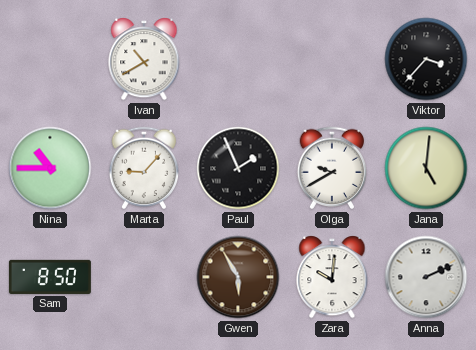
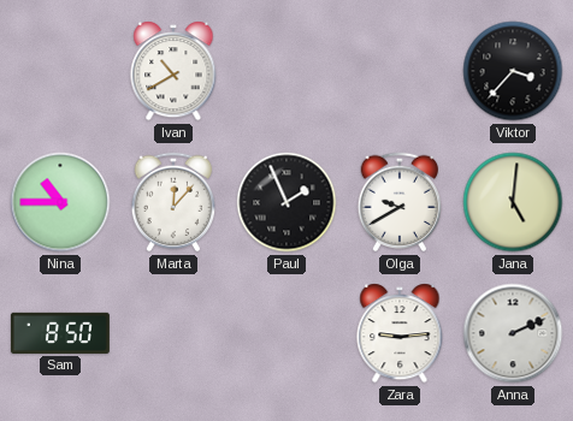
Marta: 9:07 -> 12:07
Gwen: 5:55 -> none
Zara: 10:01 -> 9:14
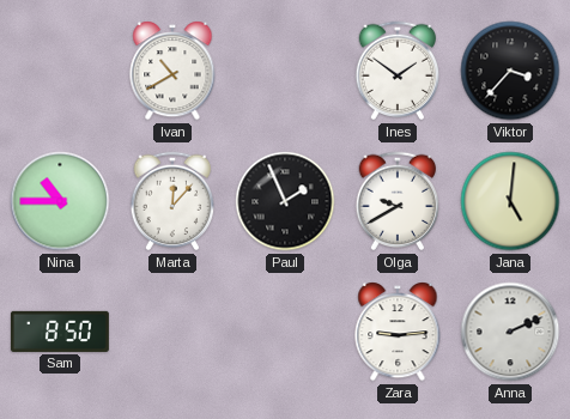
Ines: none -> 1:51
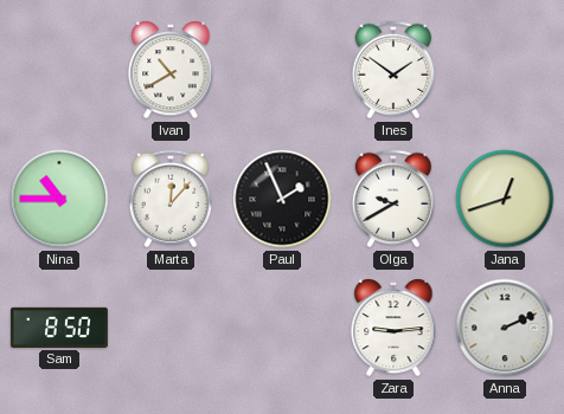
Viktor: 3:37 -> none
Jana: 5:01 -> 12:42
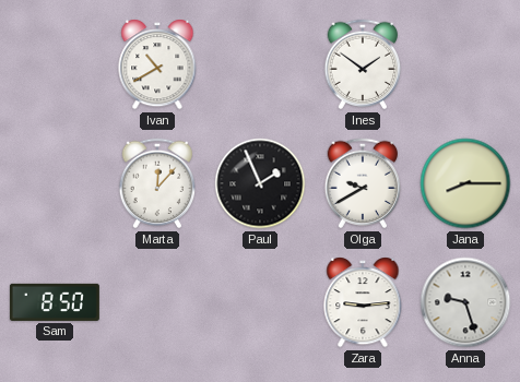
Nina: 10:45 -> none
Jana: 12:42 -> 8:15
Anna: 2:11 -> 9:27
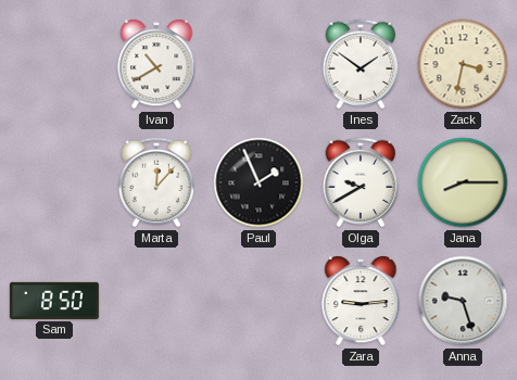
Zack: none -> 3:32
